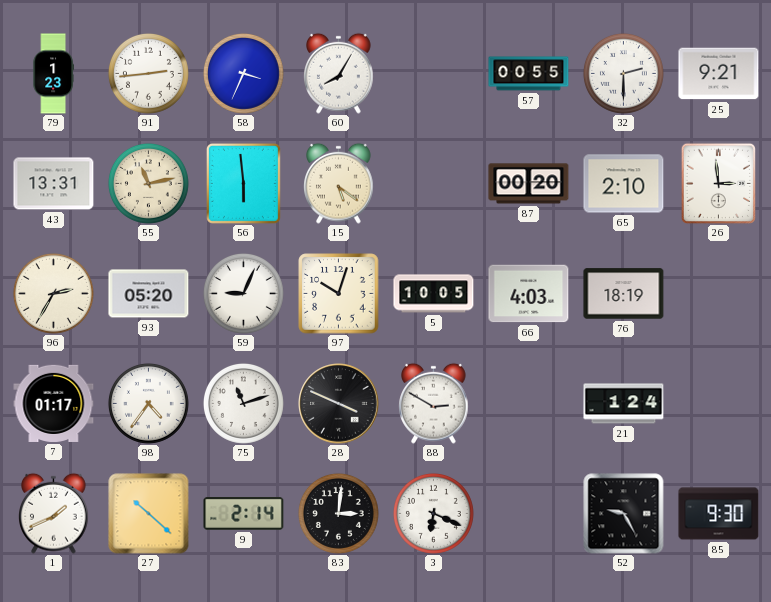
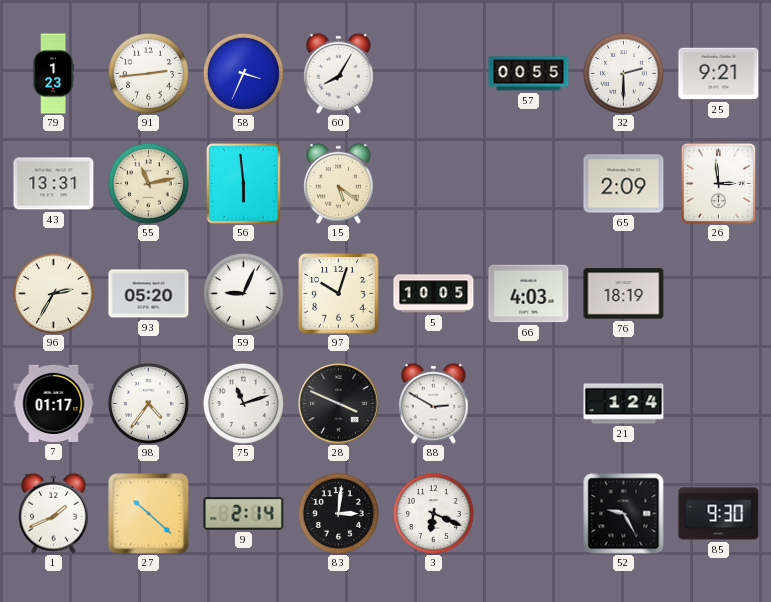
87: 00:20 -> none
65: 2:10 -> 2:09
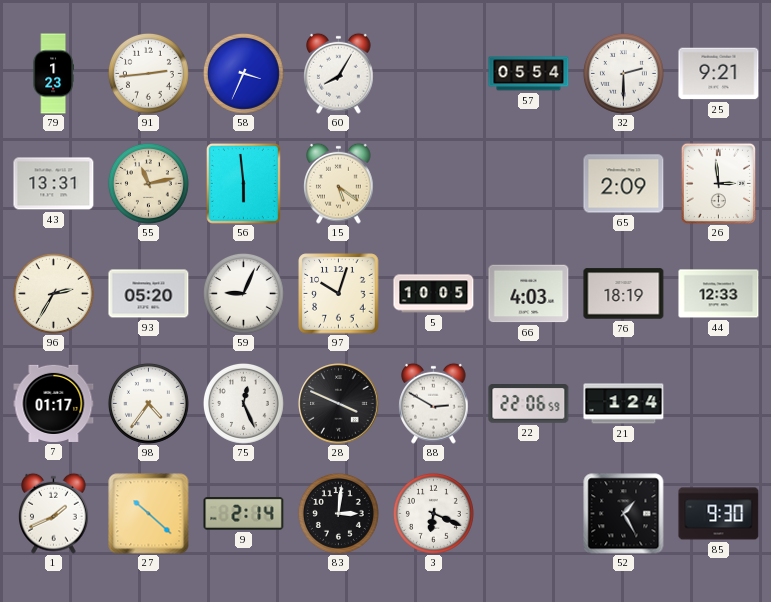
57: 00:55 -> 05:54
44: none -> 12:33
75: 11:12 -> 12:26
22: none -> 22:06
52: 9:25 -> 1:25
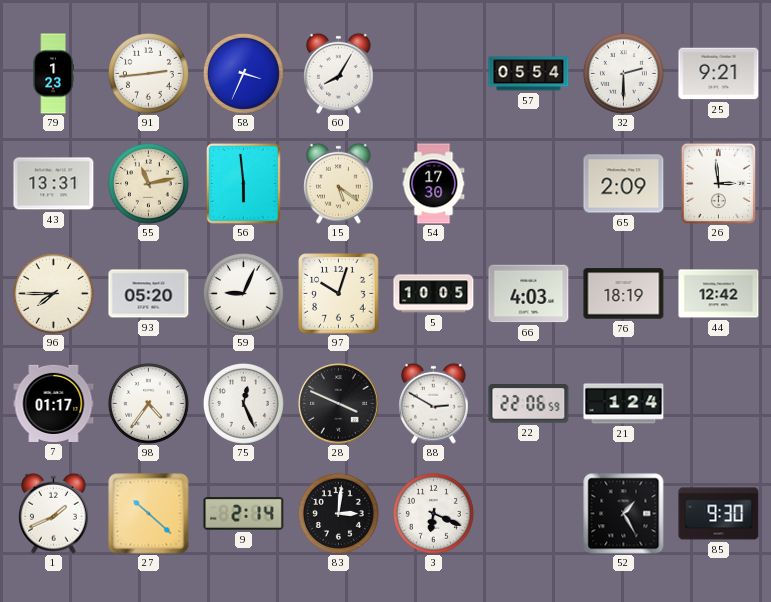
54: none -> 17:30
96: 2:35 -> 7:45
44: 12:33 -> 12:42
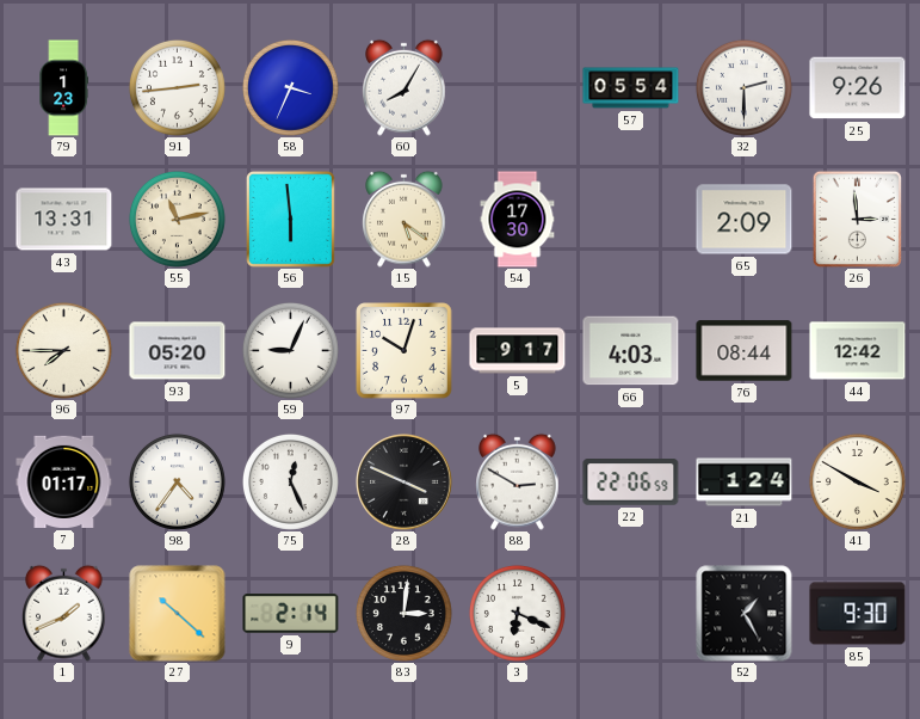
25: 9:21 -> 9:26
5: 10:05 -> 9:17
76: 18:19 -> 08:44
41: none -> 3:50
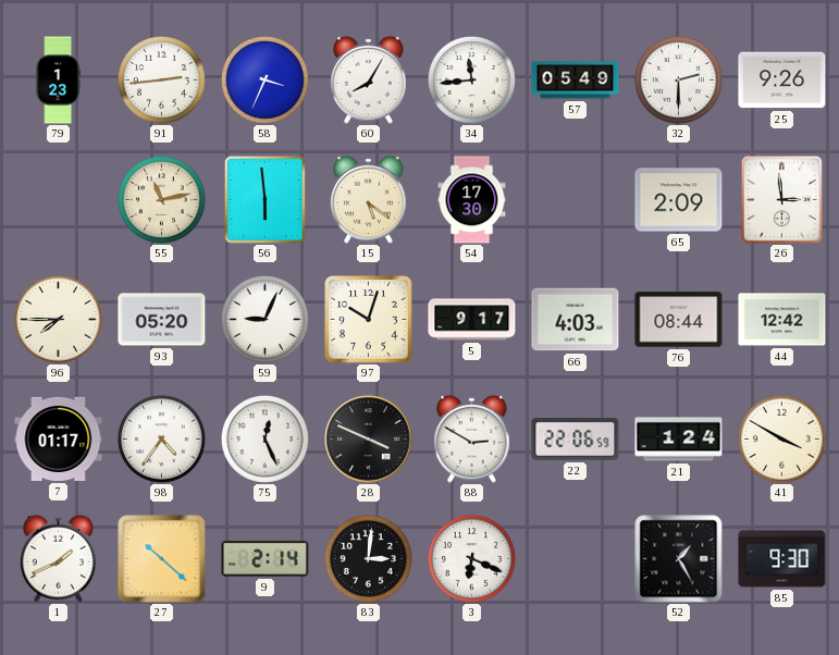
34: none -> 11:44
57: 05:54 -> 05:49
43: 13:31 -> none
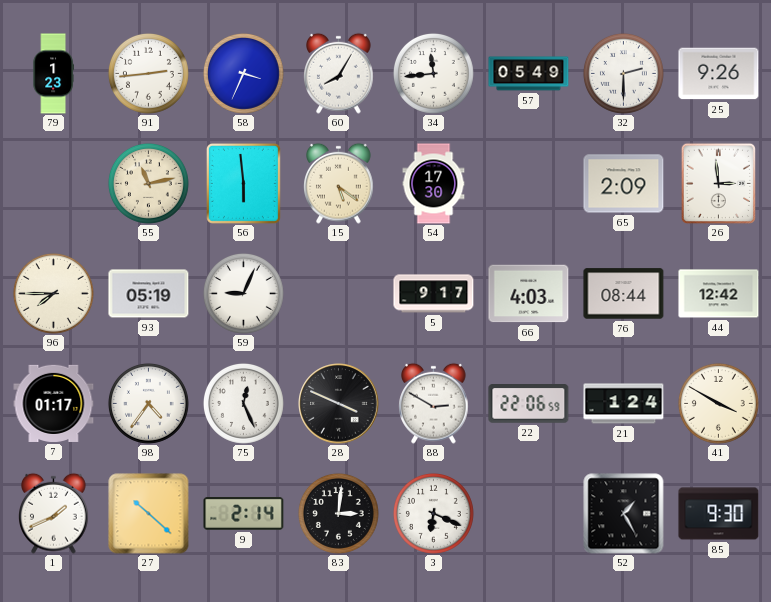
93: 05:20 -> 05:19
97: 10:03 -> none
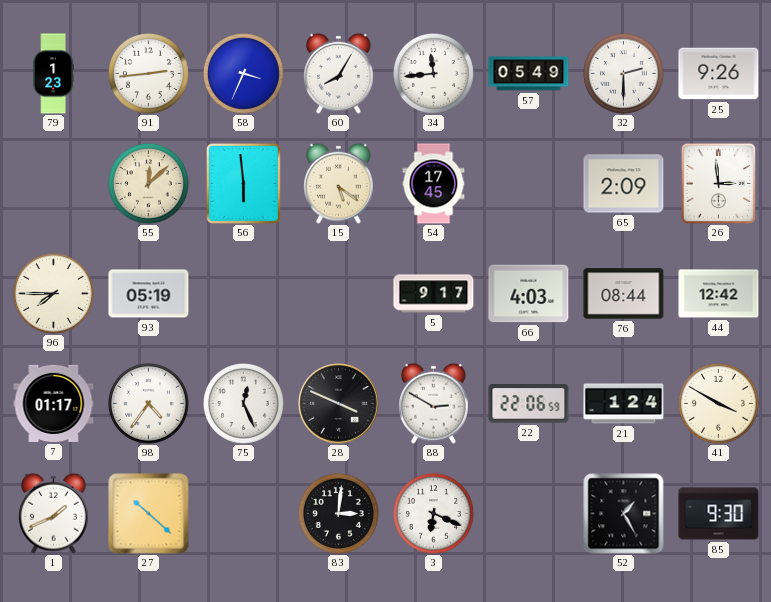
55: 11:13 -> 12:08
54: 17:30 -> 17:45
59: 9:04 -> none
9: 2:14 -> none
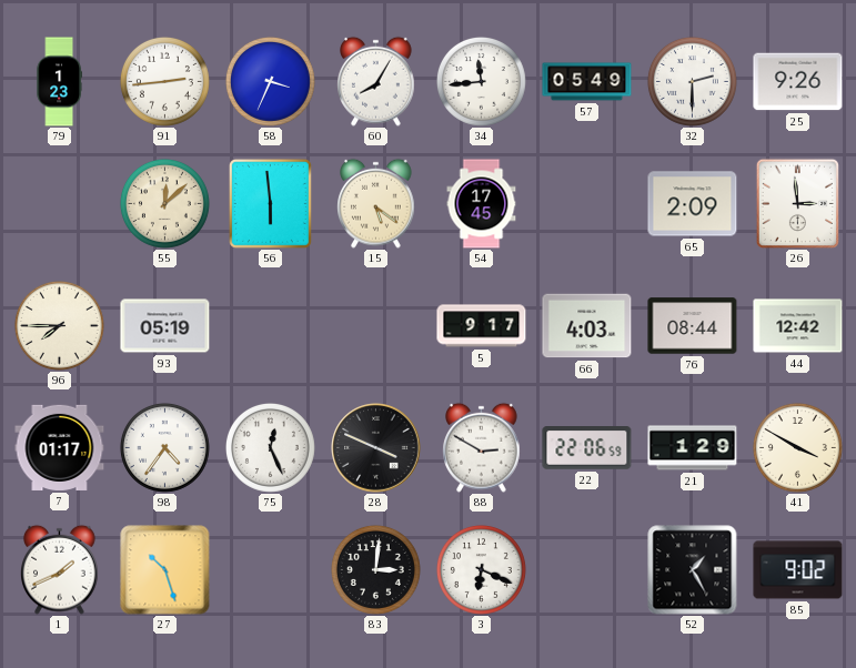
21: 1:24 -> 1:29
27: 10:22 -> 10:27
85: 9:30 -> 9:02
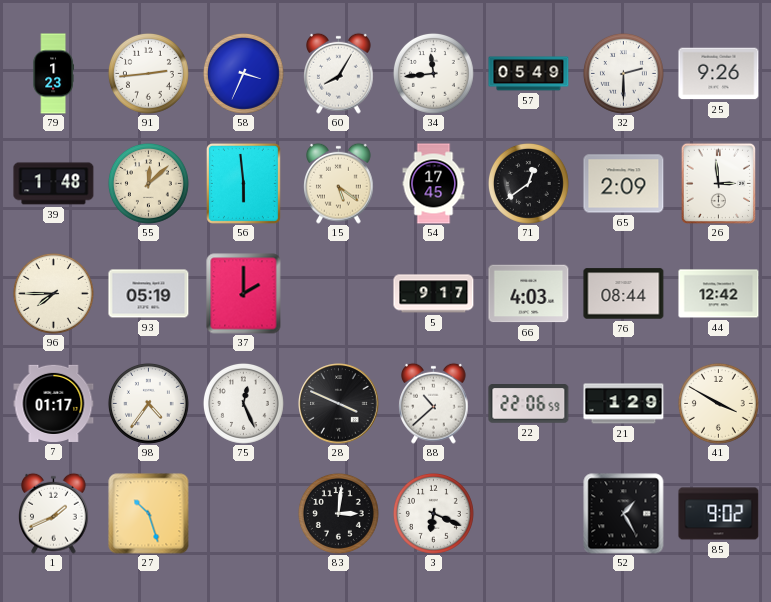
39: none -> 1:48
71: none -> 12:39
37: none -> 2:00
88: 2:50 -> 10:38
